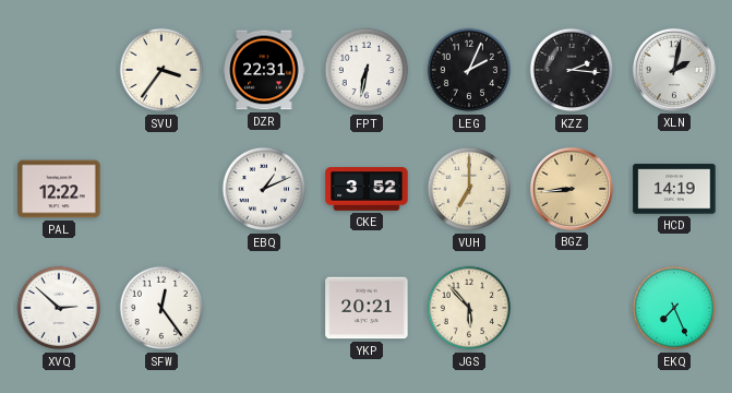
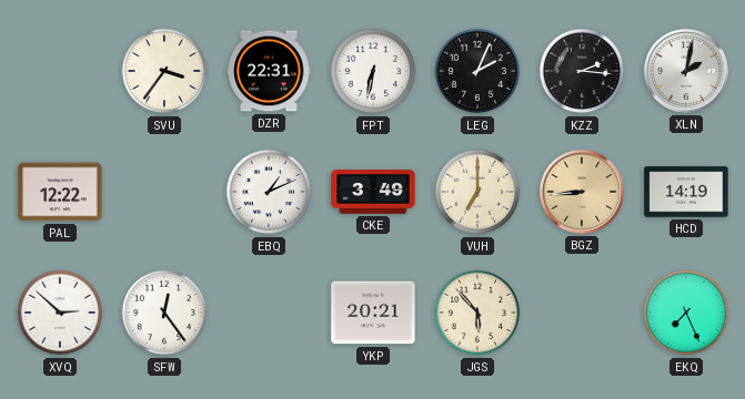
CKE: 3:52 -> 3:49
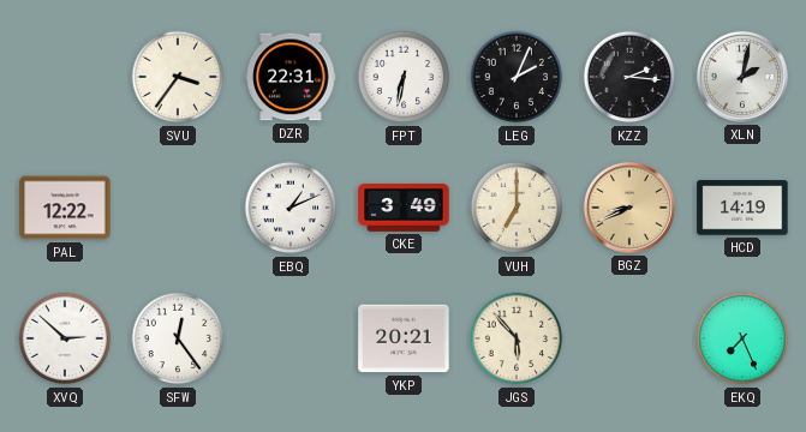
BGZ: 8:44 -> 8:41
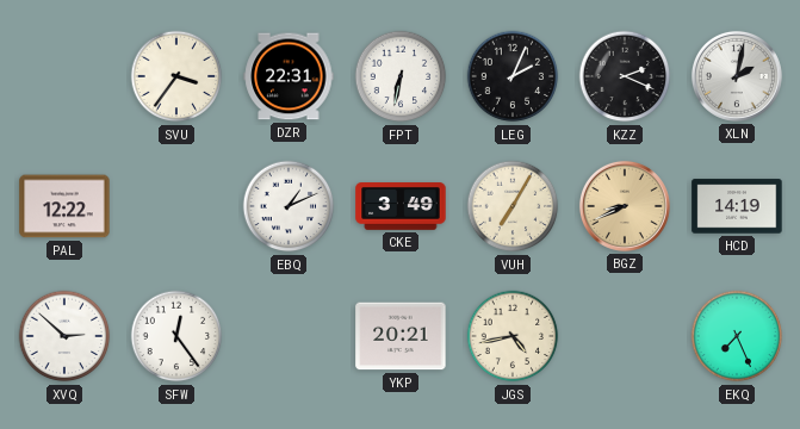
KZZ: 2:16 -> 2:19
VUH: 7:00 -> 7:05
JGS: 5:53 -> 4:43
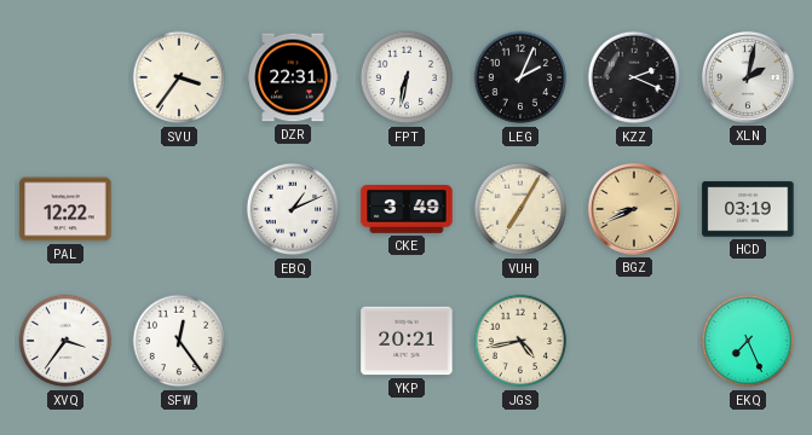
HCD: 14:19 -> 03:19
XVQ: 2:52 -> 3:36
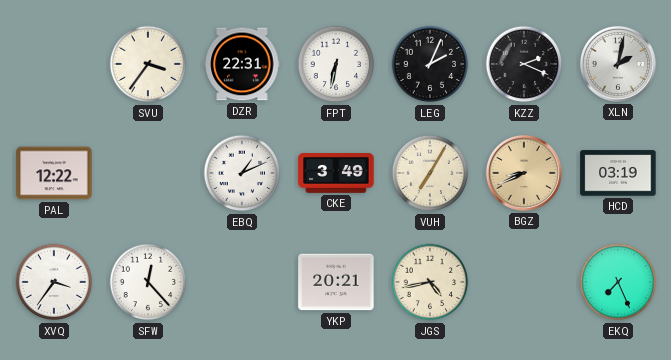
SFW: 12:24 -> 12:23
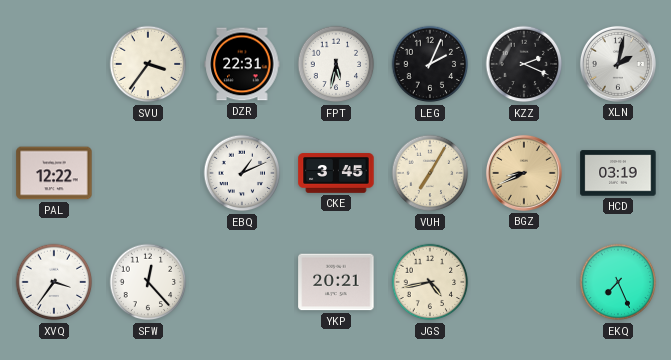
FPT: 6:32 -> 5:32
CKE: 3:49 -> 3:45
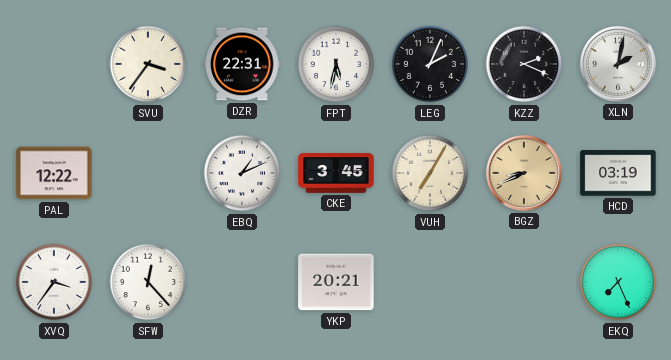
JGS: 4:43 -> none
